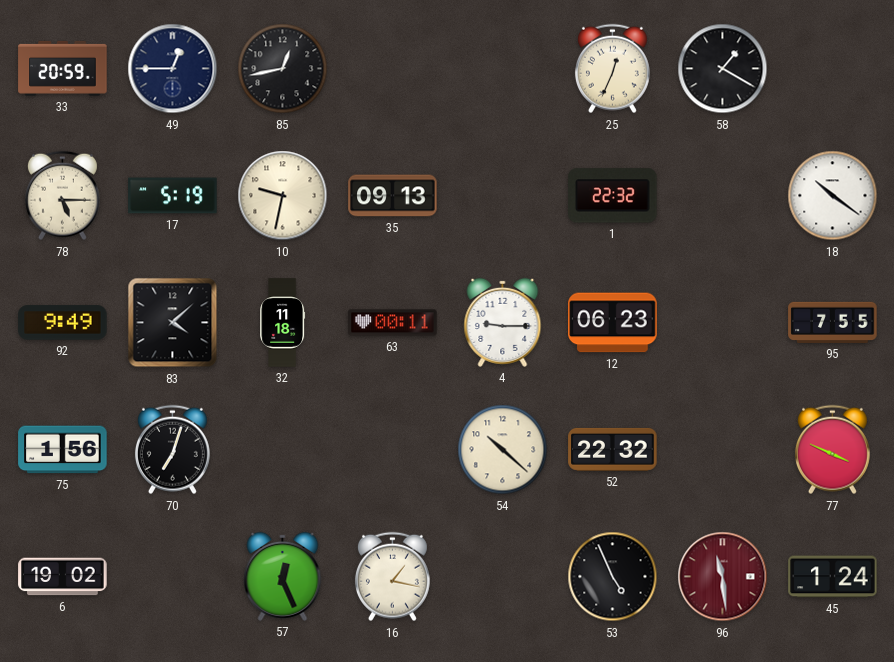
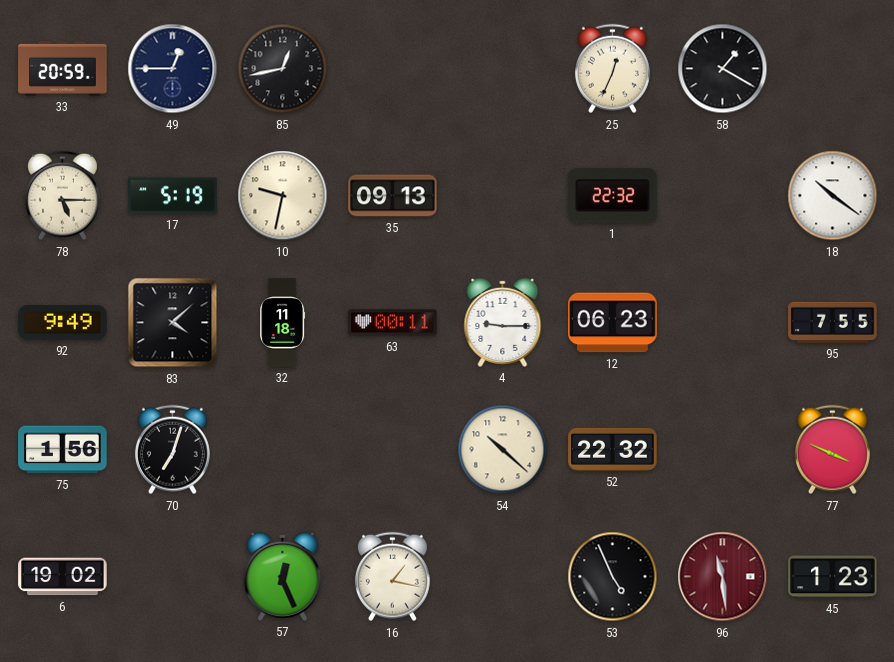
45: 1:24 -> 1:23
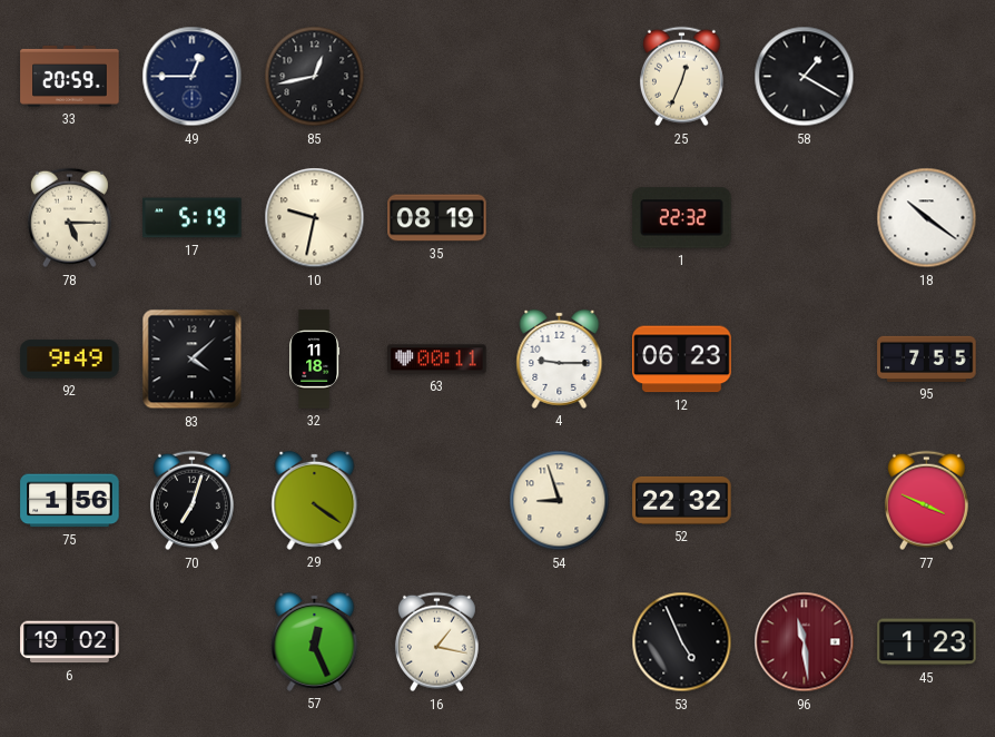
35: 09:13 -> 08:19
29: none -> 4:21
54: 10:22 -> 8:57
